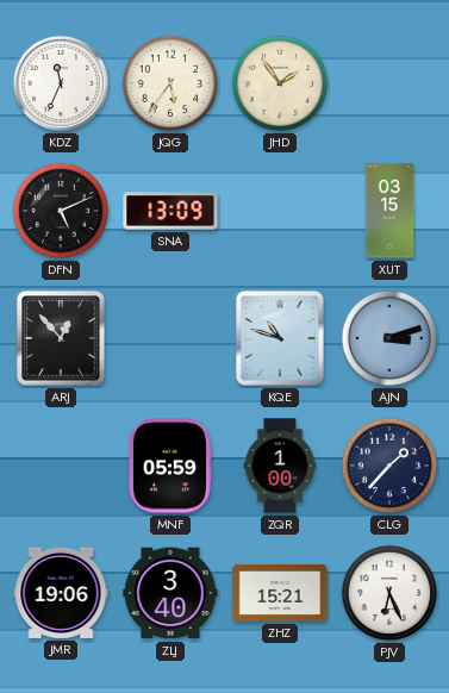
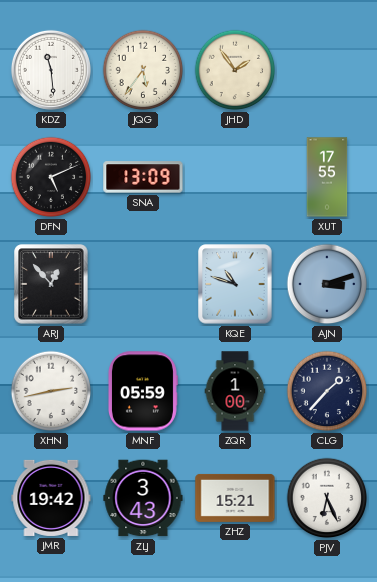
KDZ: 11:34 -> 11:29
XUT: 03:15 -> 17:55
XHN: none -> 2:43
JMR: 19:06 -> 19:42
ZLJ: 3:40 -> 3:43
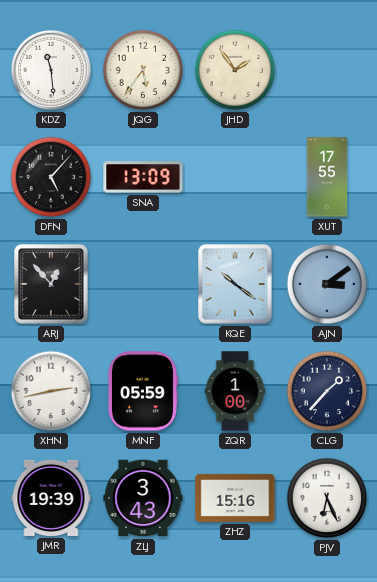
DFN: 5:11 -> 5:07
KQE: 10:48 -> 10:21
AJN: 3:12 -> 3:09
JMR: 19:42 -> 19:39
ZHZ: 15:21 -> 15:16
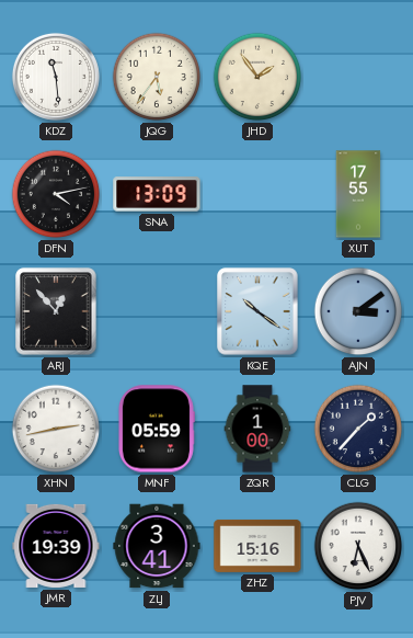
DFN: 5:07 -> 4:13
ZLJ: 3:43 -> 3:41
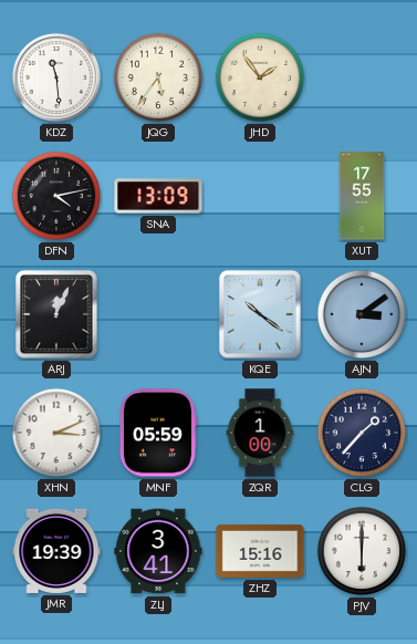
ARJ: 12:53 -> 12:04
XHN: 2:43 -> 3:11
PJV: 6:26 -> 6:00
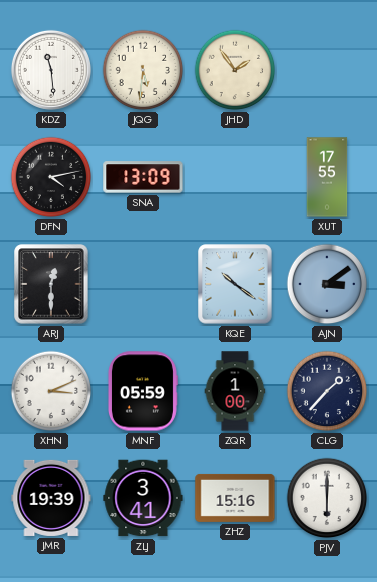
JQG: 5:36 -> 5:31
ARJ: 12:04 -> 12:30
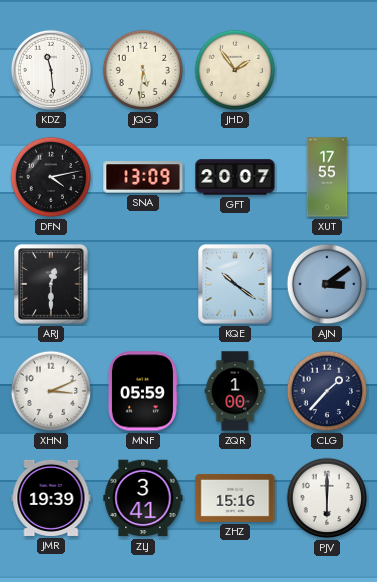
GFT: none -> 20:07
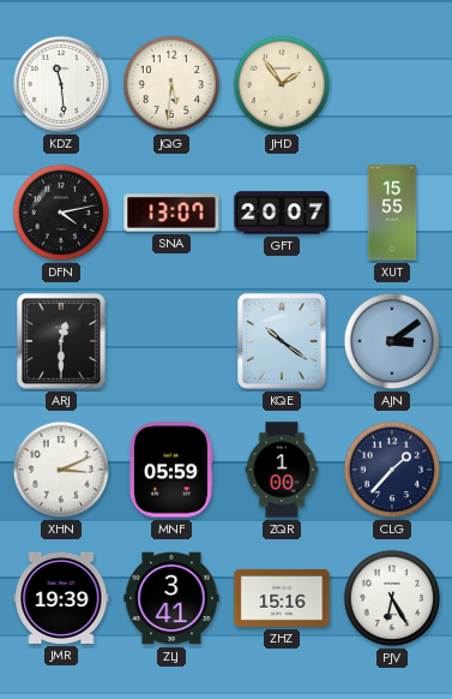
SNA: 13:09 -> 13:07
XUT: 17:55 -> 15:55
PJV: 6:00 -> 6:25
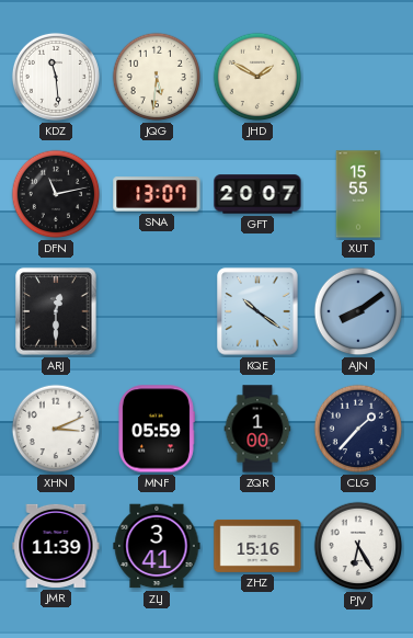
JHD: 1:54 -> 1:50
DFN: 4:13 -> 11:13
AJN: 3:09 -> 8:09
JMR: 19:39 -> 11:39
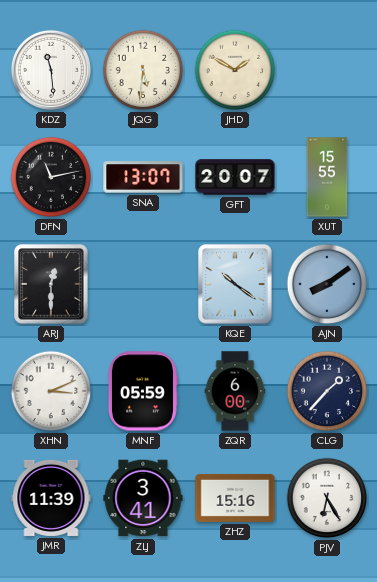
ZQR: 1:00 -> 6:00
